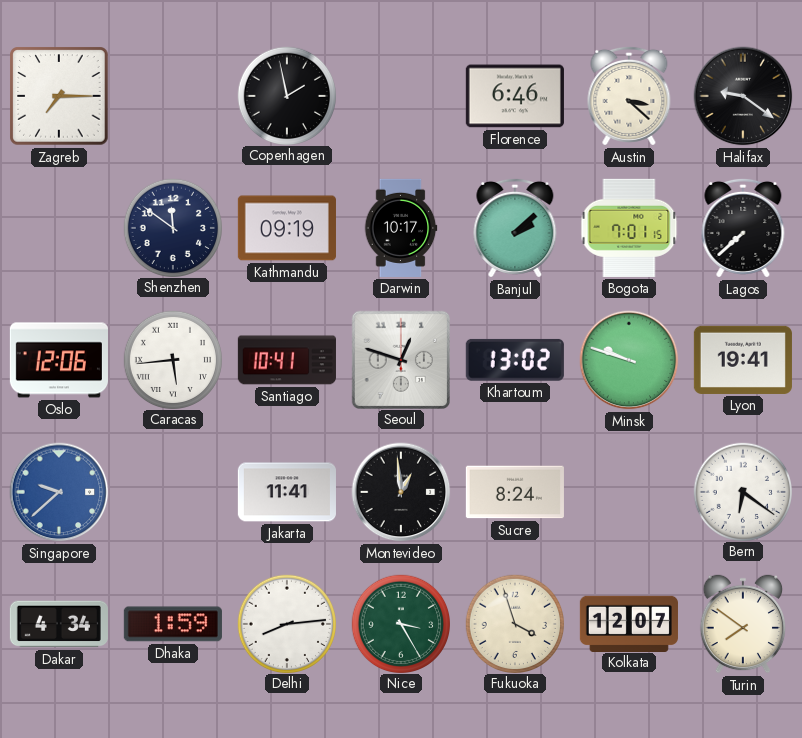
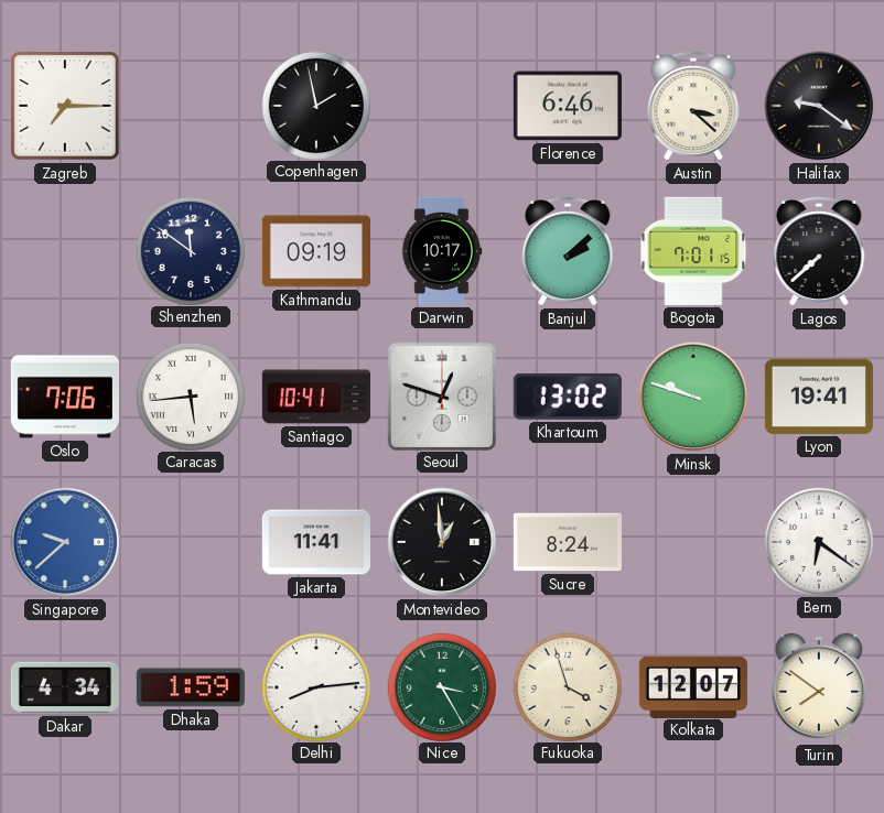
Oslo: 12:06 -> 7:06
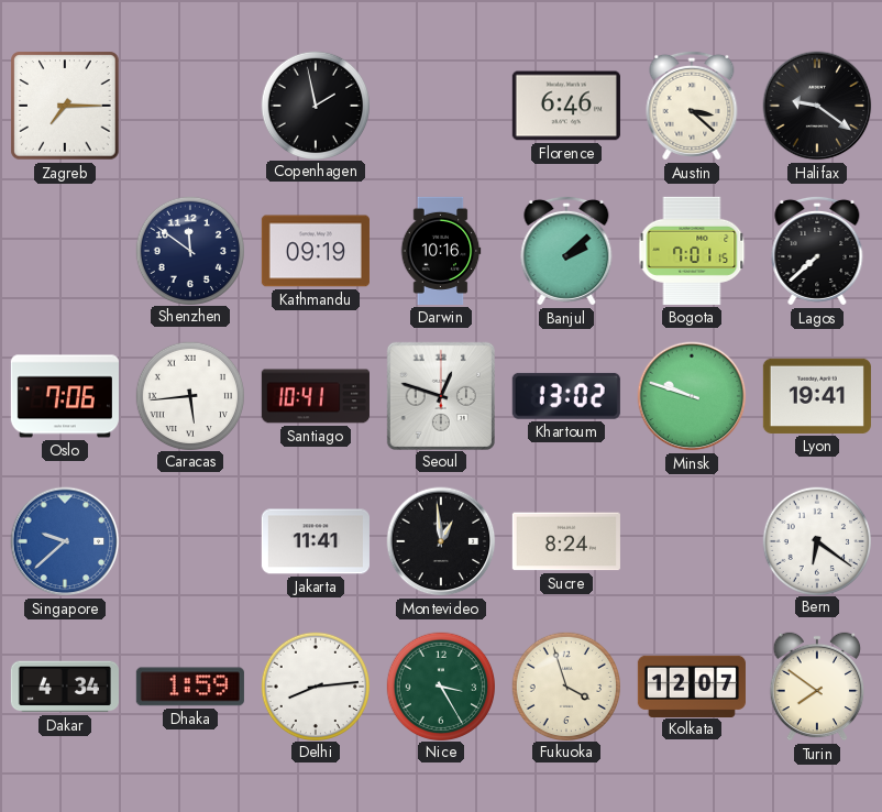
Darwin: 10:17 -> 10:16
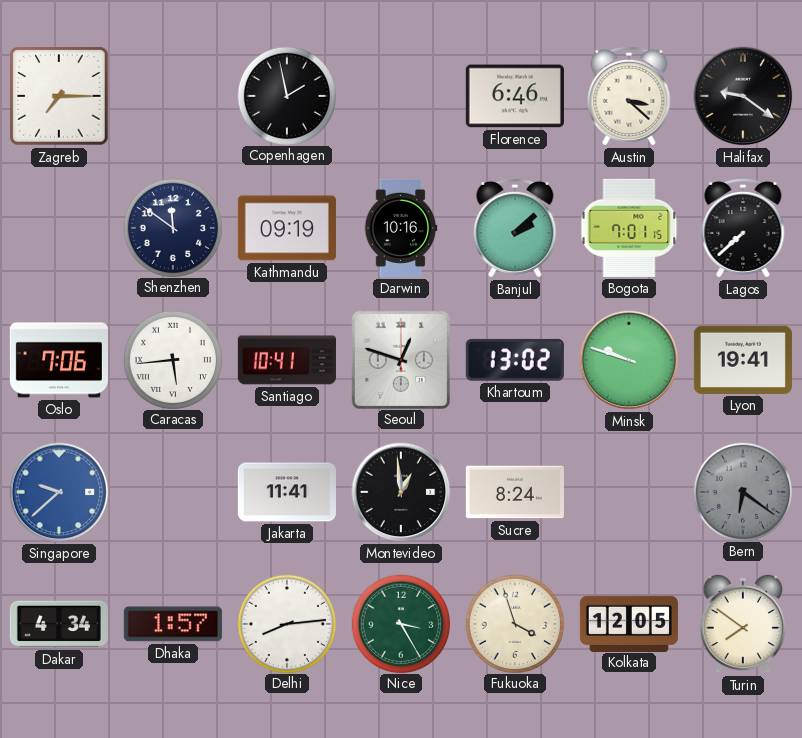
Bern dial: white -> grey
Dhaka: 1:59 -> 1:57
Kolkata: 12:07 -> 12:05
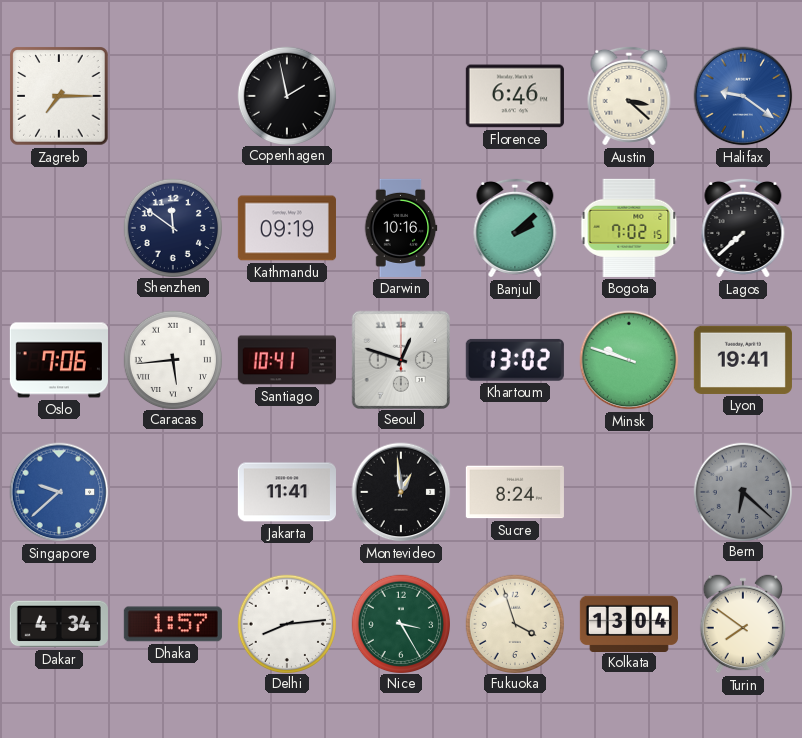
Halifax dial: black -> blue
Bogota: 7:01 -> 7:02
Bern: 6:21 -> 6:22
Kolkata: 12:05 -> 13:04
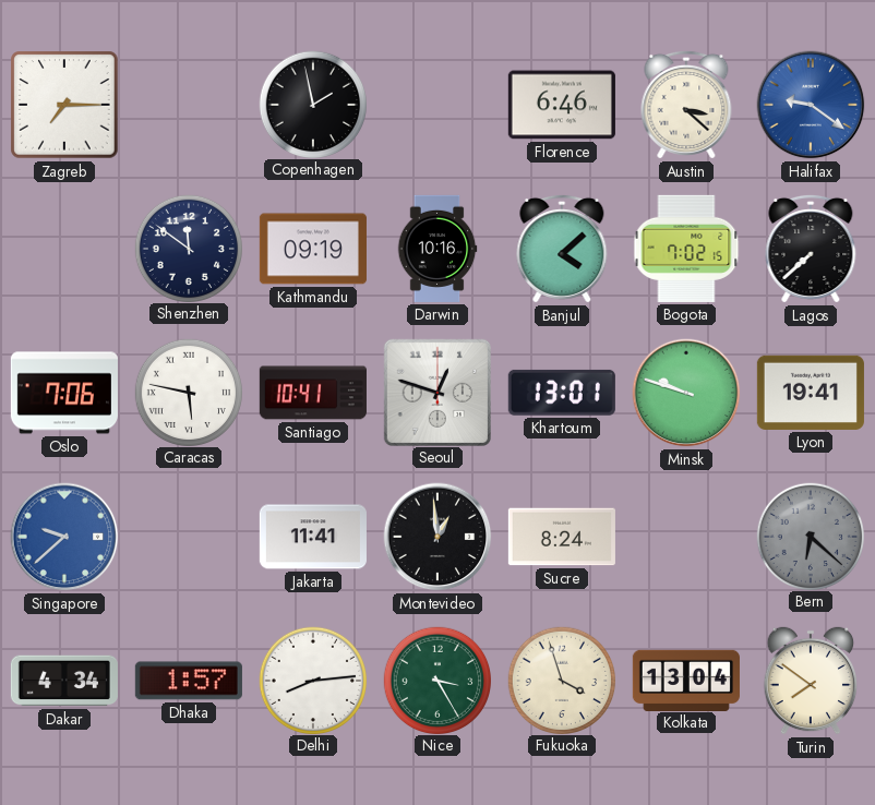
Banjul: 2:08 -> 4:08
Caracas: 5:44 -> 5:47
Khartoum: 13:02 -> 13:01
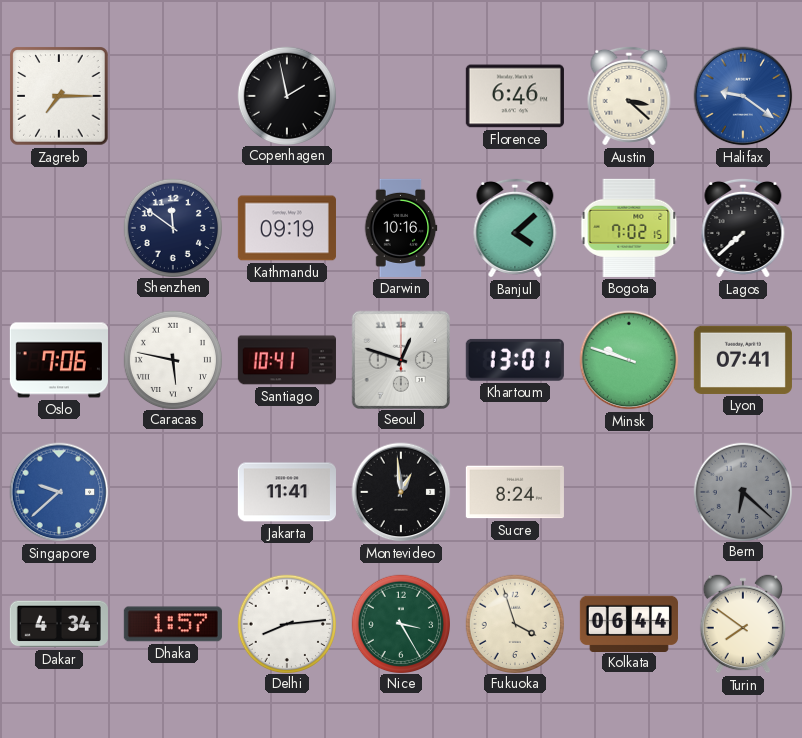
Lyon: 19:41 -> 07:41
Kolkata: 13:04 -> 06:44
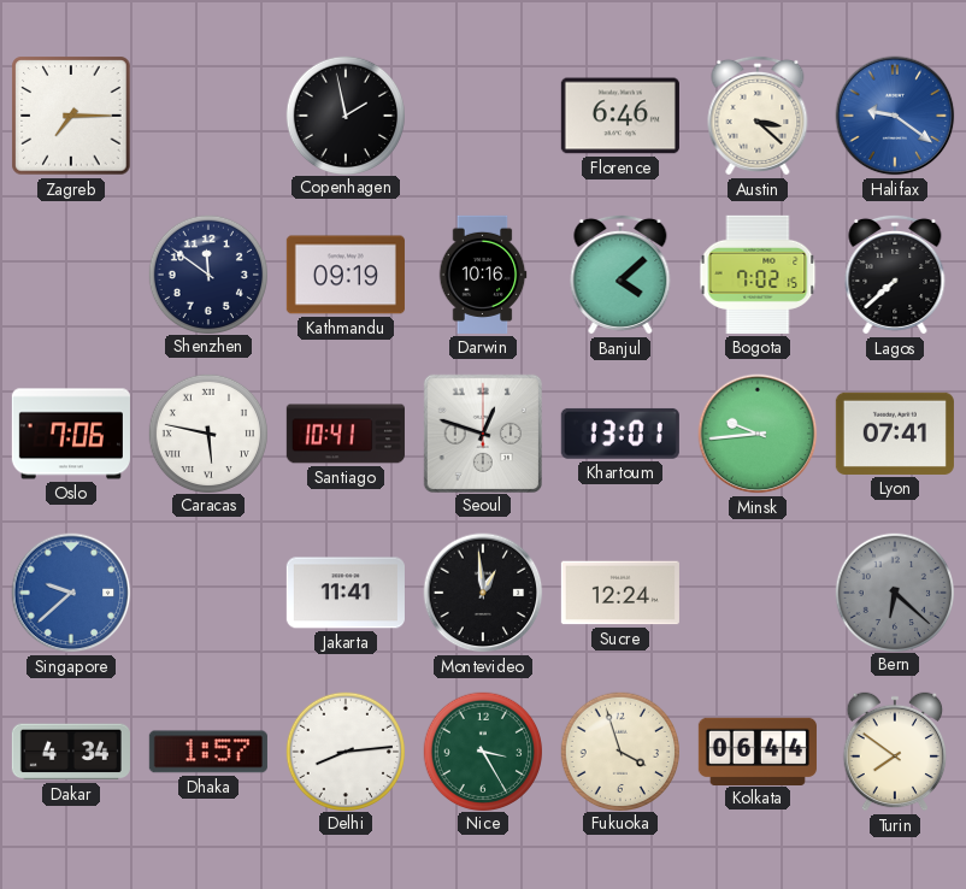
Minsk: 9:48 -> 9:44
Sucre: 8:24 -> 12:24
